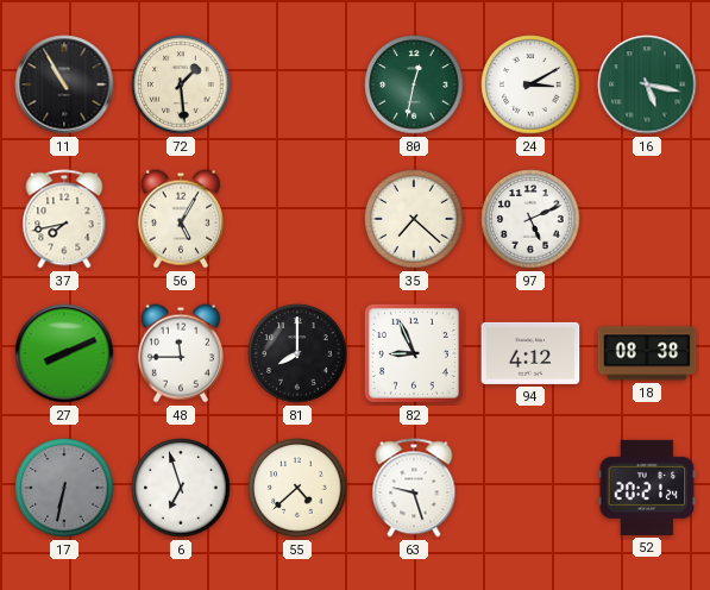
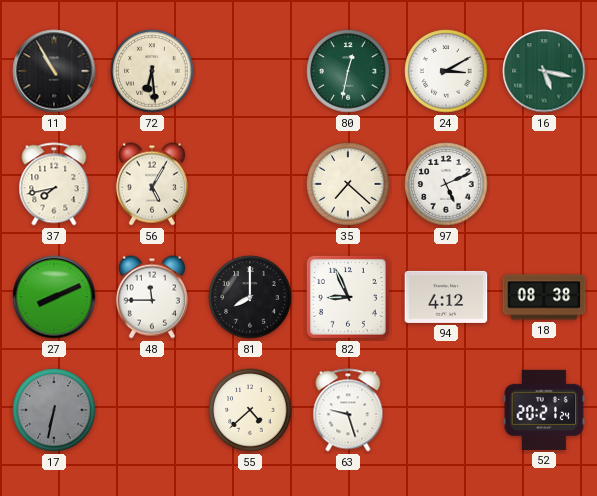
72: 1:29 -> 6:29
6: 6:57 -> none
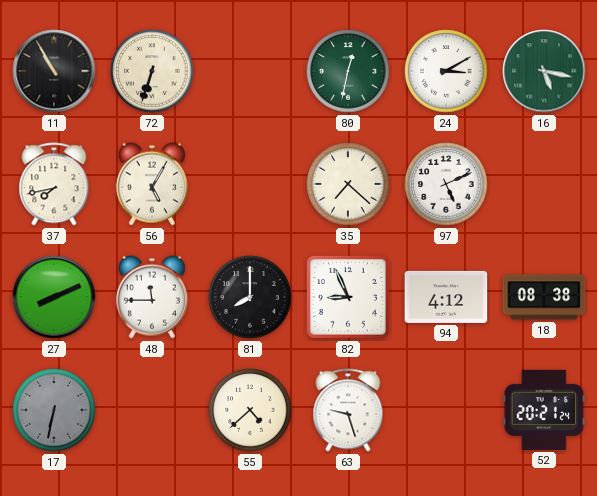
72: 6:29 -> 6:33
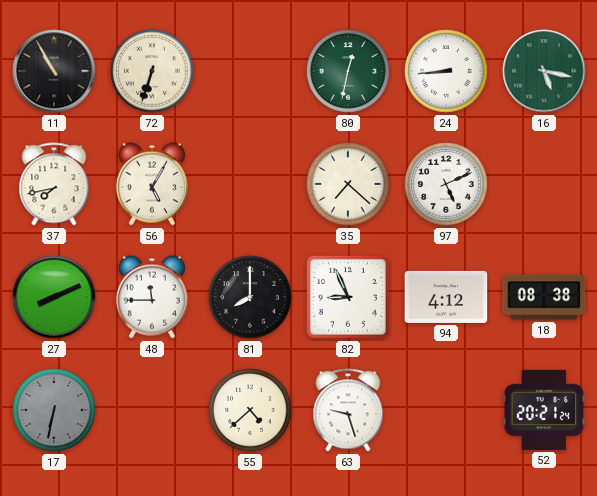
24: 3:10 -> 8:44
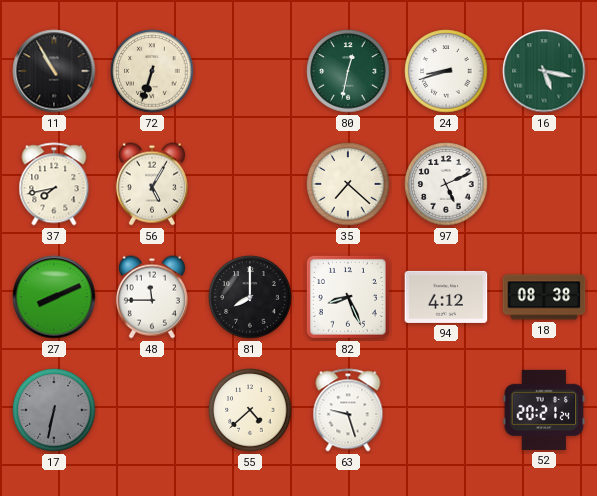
24: 8:44 -> 8:42
82: 8:56 -> 8:26
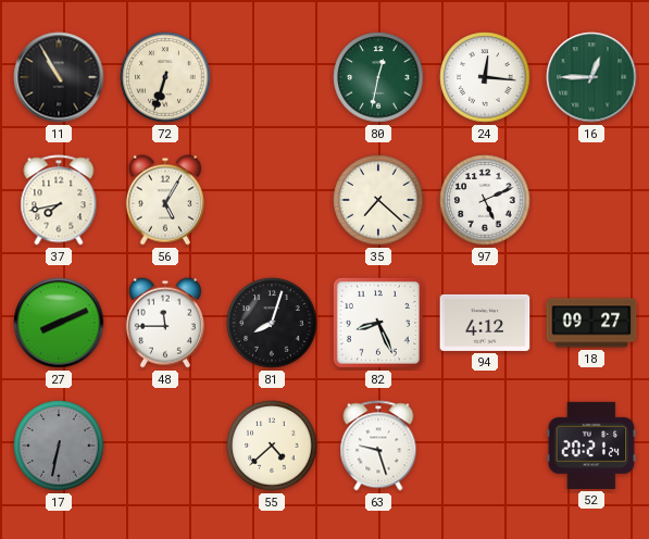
24: 8:42 -> 12:16
16: 5:17 -> 12:45
81: 8:00 -> 8:03
18: 08:38 -> 09:27
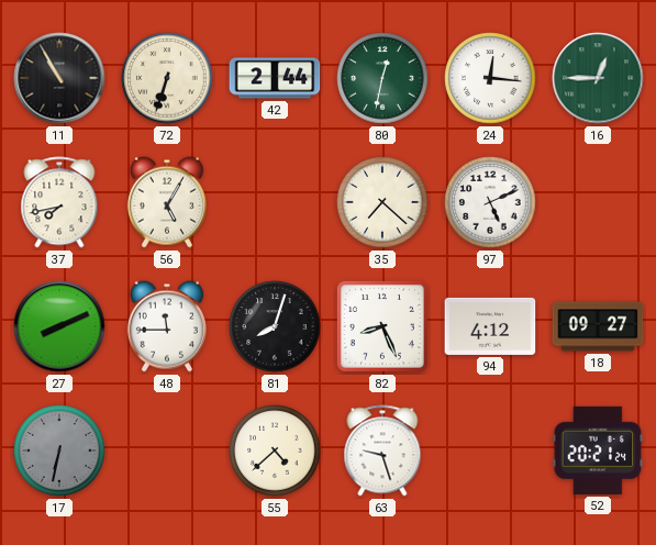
42: none -> 2:44
